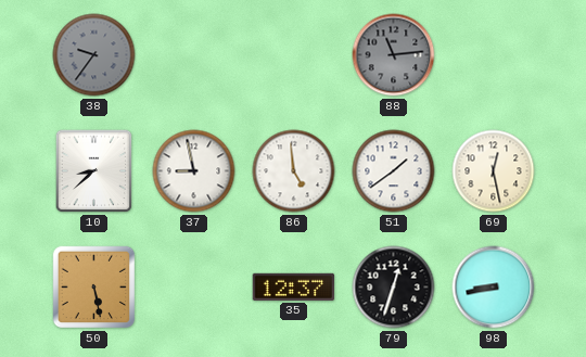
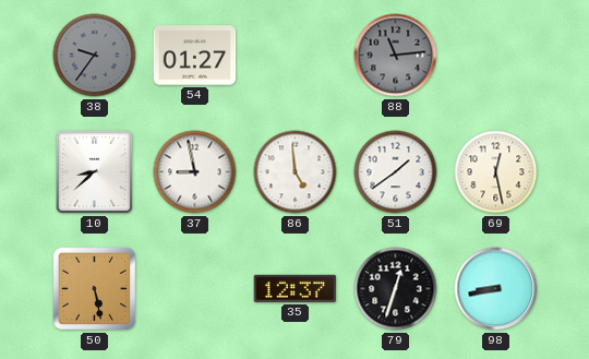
54: none -> 01:27
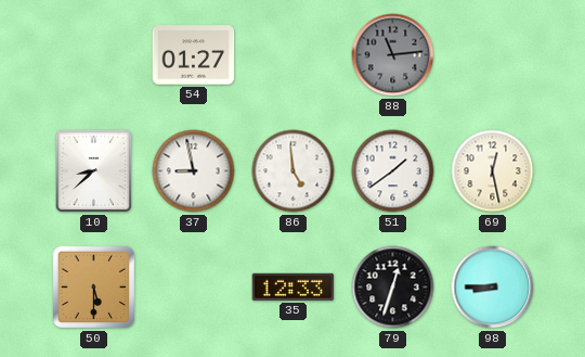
38: 9:36 -> none
50: 5:28 -> 5:30
35: 12:37 -> 12:33
98: 8:43 -> 8:45
